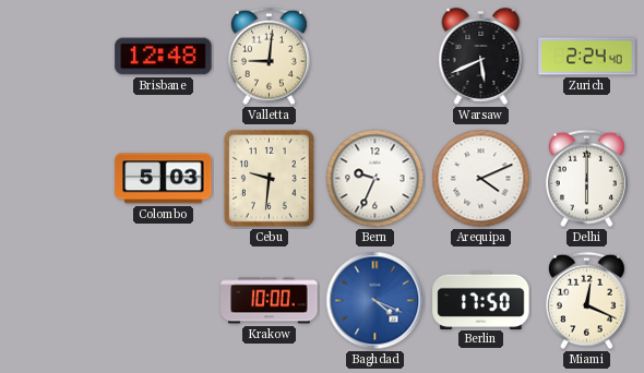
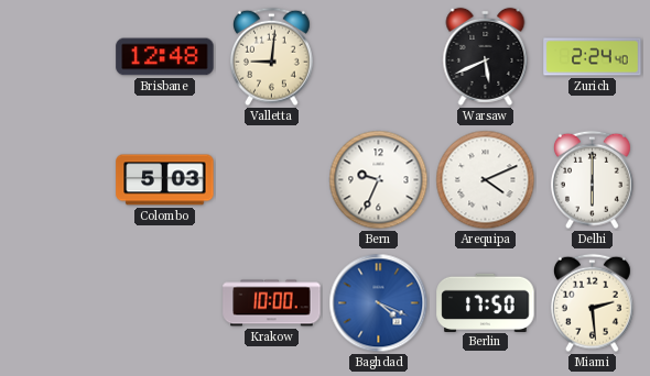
Cebu: 9:31 -> none
Miami: 12:19 -> 2:29
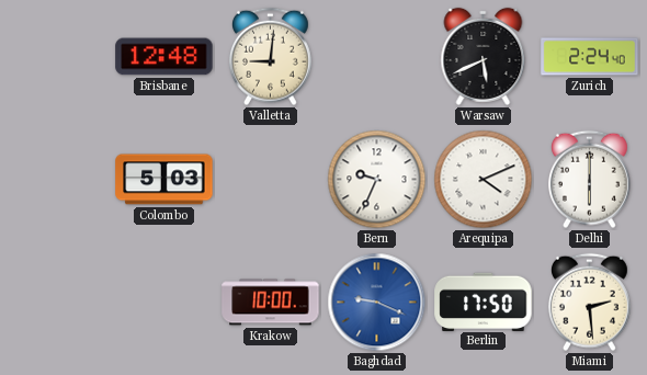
Baghdad: 4:19 -> 9:19
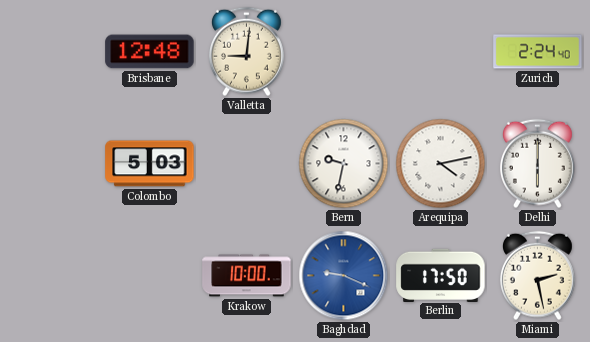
Warsaw: 5:41 -> none
Bern: 9:34 -> 9:32
Arequipa: 4:11 -> 4:13
Miami: 2:29 -> 2:28
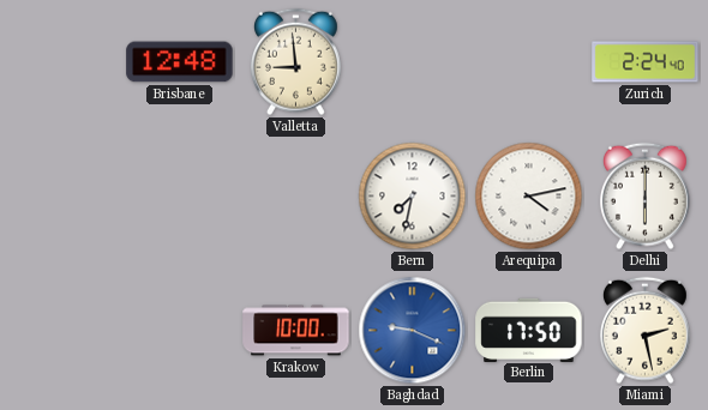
Valletta: 9:01 -> 8:59
Colombo: 5:03 -> none
Bern: 9:32 -> 7:32
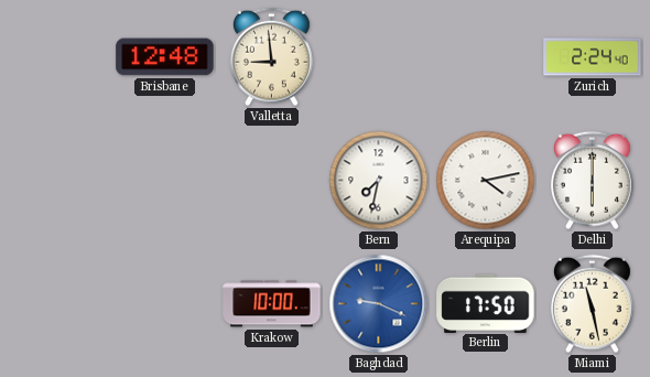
Miami: 2:28 -> 11:28
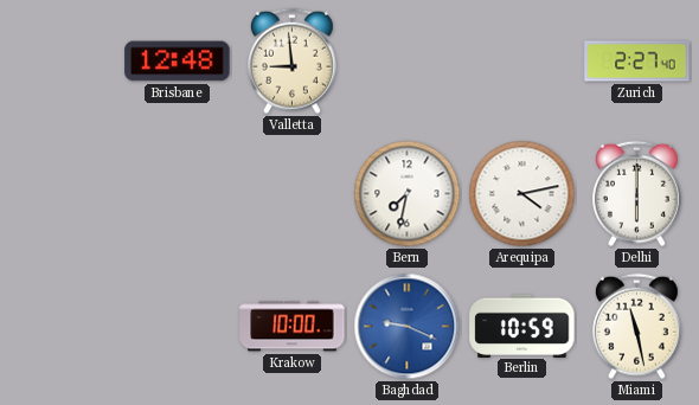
Zurich: 2:24 -> 2:27
Berlin: 17:50 -> 10:59
